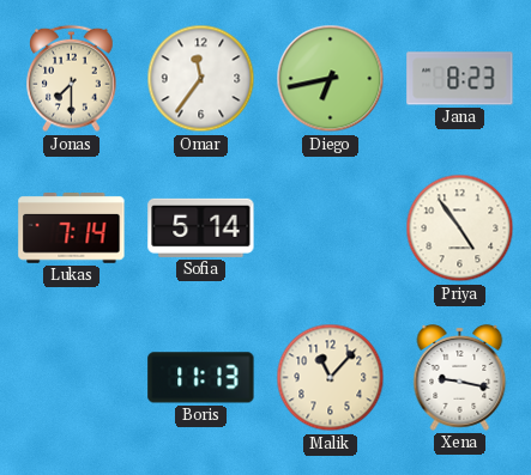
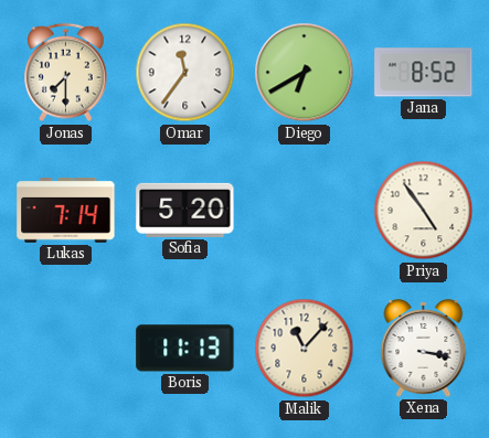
Diego: 6:43 -> 6:40
Jana: 8:23 -> 8:52
Sofia: 5:14 -> 5:20
Xena: 9:17 -> 3:17
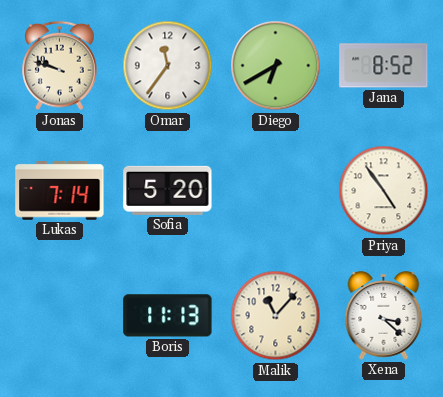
Jonas: 7:30 -> 9:48
Xena: 3:17 -> 3:22
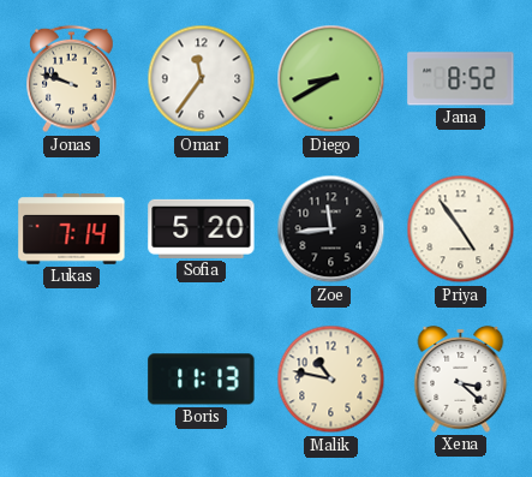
Diego: 6:40 -> 8:40
Zoe: none -> 11:44
Malik: 11:07 -> 10:47
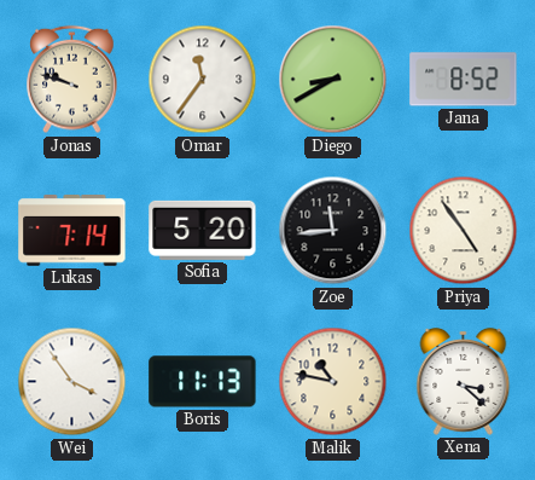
Wei: none -> 3:54
